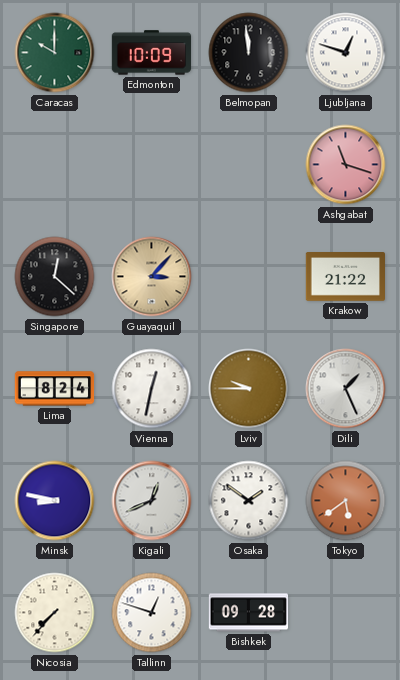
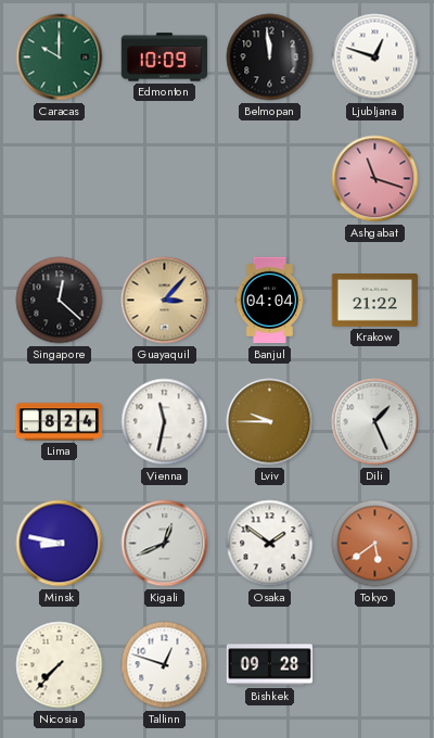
Banjul: none -> 04:04
Vienna: 12:32 -> 11:32
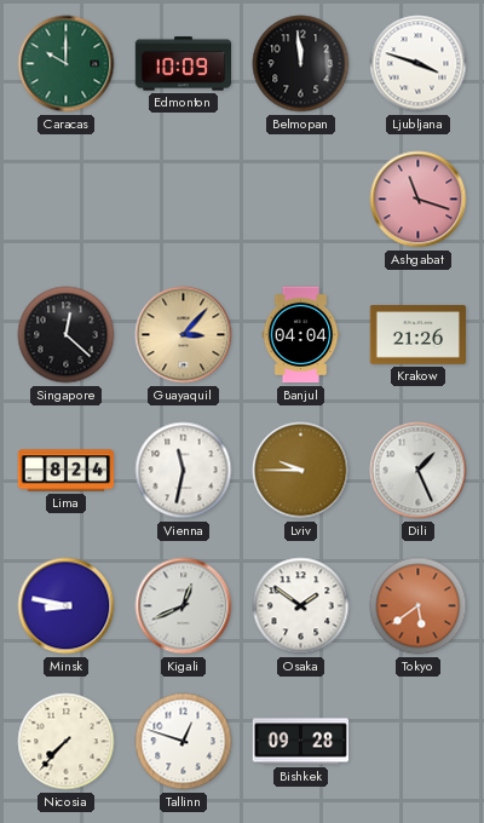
Ljubljana: 12:48 -> 3:48
Krakow: 21:22 -> 21:26
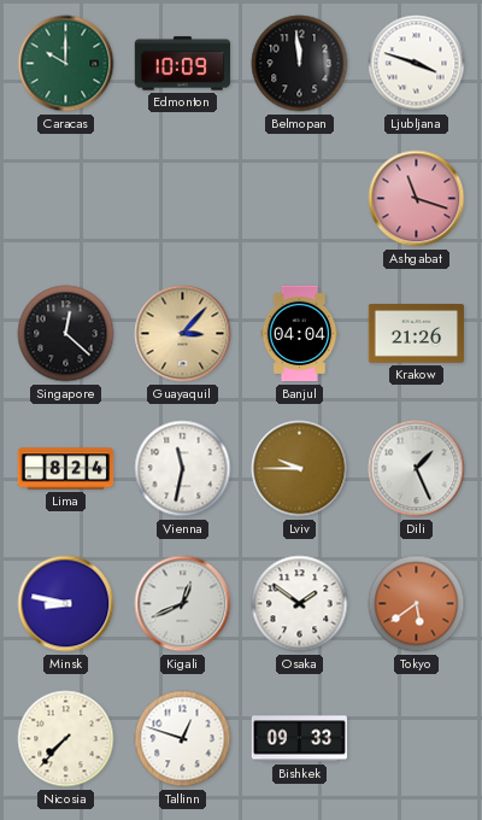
Bishkek: 09:28 -> 09:33
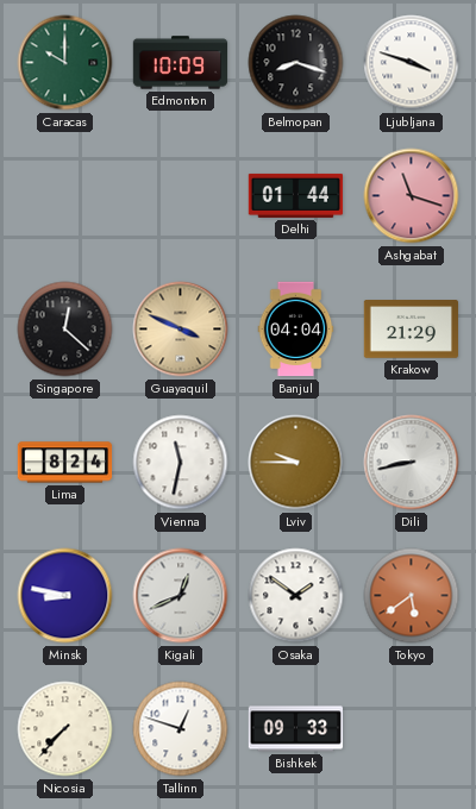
Belmopan: 11:59 -> 8:18
Delhi: none -> 01:44
Guayaquil: 3:07 -> 3:49
Krakow: 21:26 -> 21:29
Dili: 1:26 -> 8:43
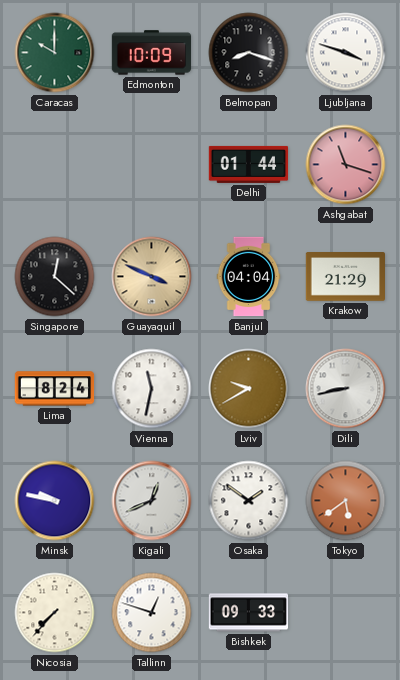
Lviv: 9:45 -> 9:40
Minsk: 8:47 -> 9:47
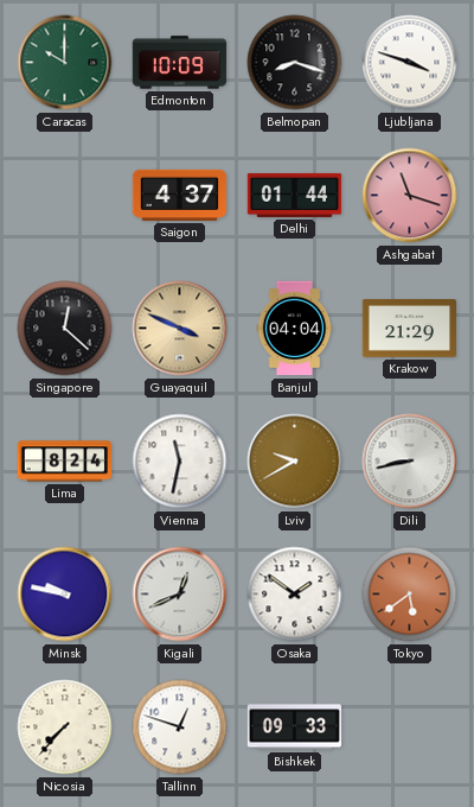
Saigon: none -> 4:37
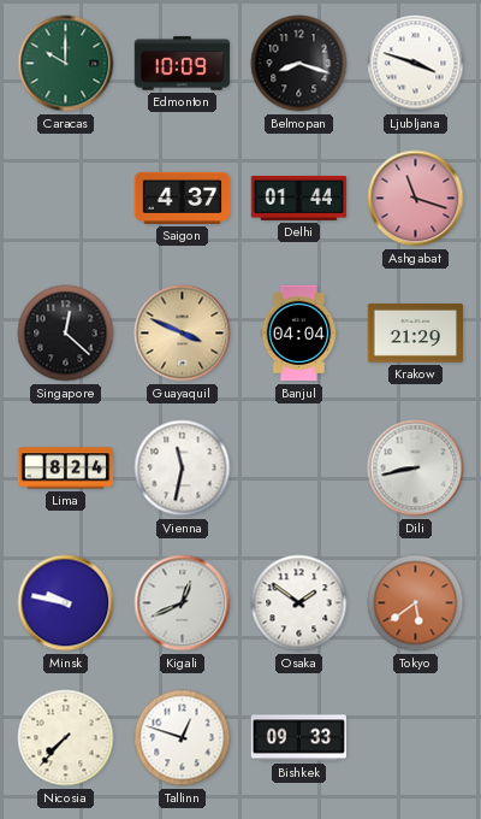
Lviv: 9:40 -> none
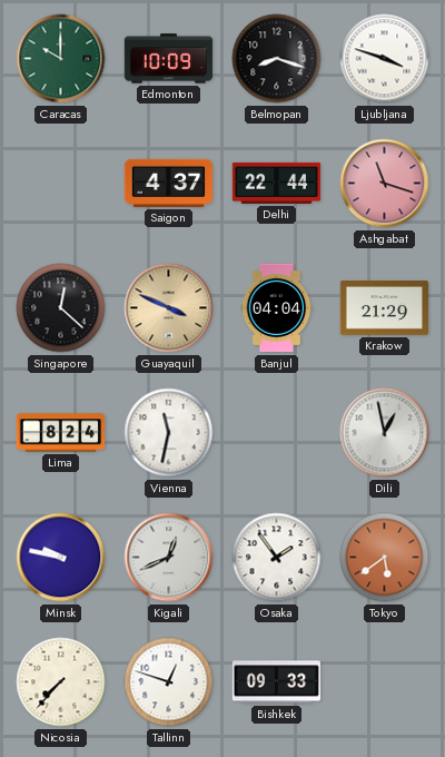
Delhi: 01:44 -> 22:44
Dili: 8:43 -> 12:58
Osaka: 1:51 -> 1:54
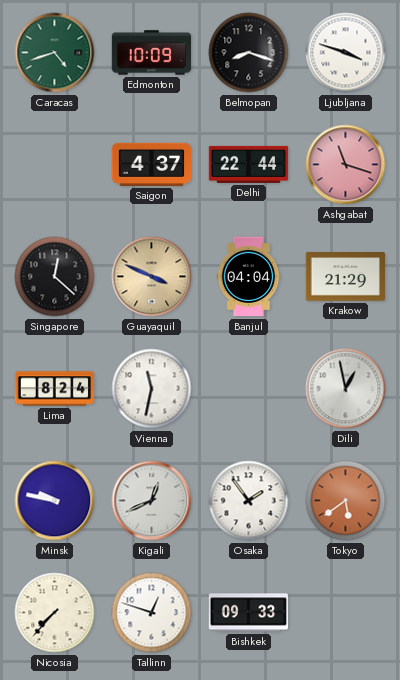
Caracas: 10:00 -> 4:42
